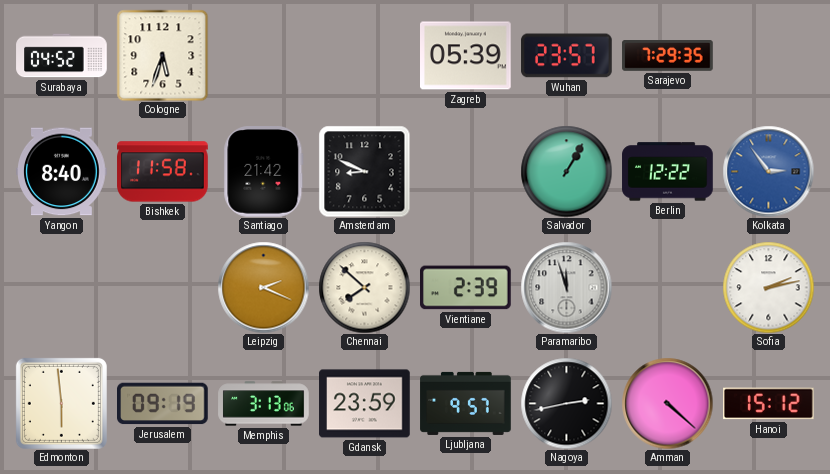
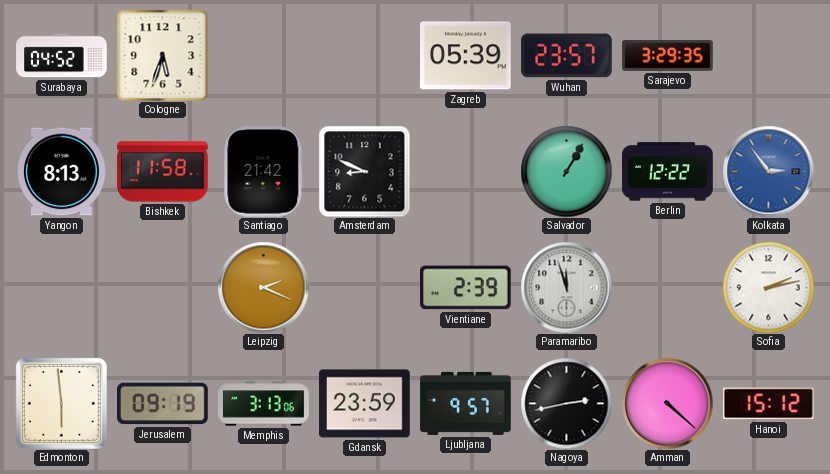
Sarajevo: 7:29 -> 3:29
Yangon: 8:40 -> 8:13
Chennai: 7:52 -> none
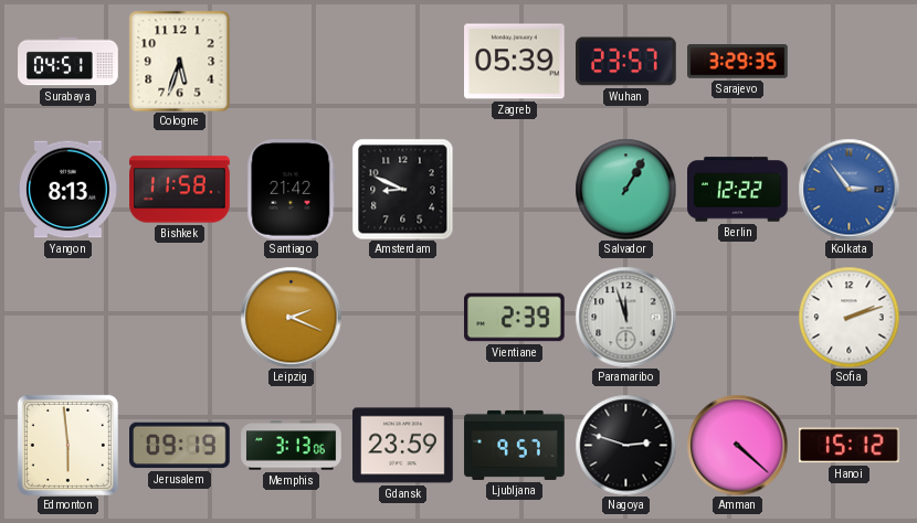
Surabaya: 04:52 -> 04:51
Sofia: 2:13 -> 2:12
Nagoya: 2:43 -> 2:48
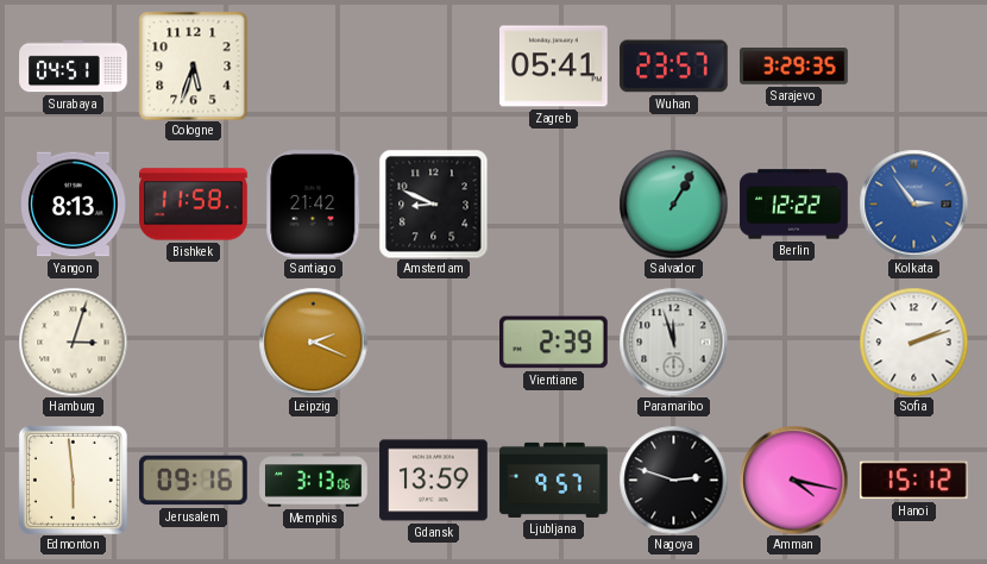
Zagreb: 05:39 -> 05:41
Hamburg: none -> 3:03
Jerusalem: 09:19 -> 09:16
Gdansk: 23:59 -> 13:59
Amman: 4:22 -> 4:17
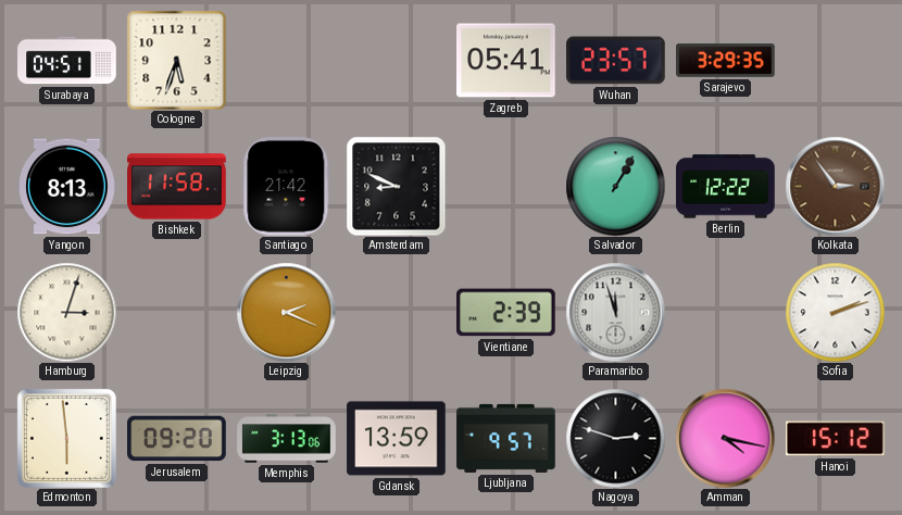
Kolkata dial: blue -> brown
Jerusalem: 09:16 -> 09:20
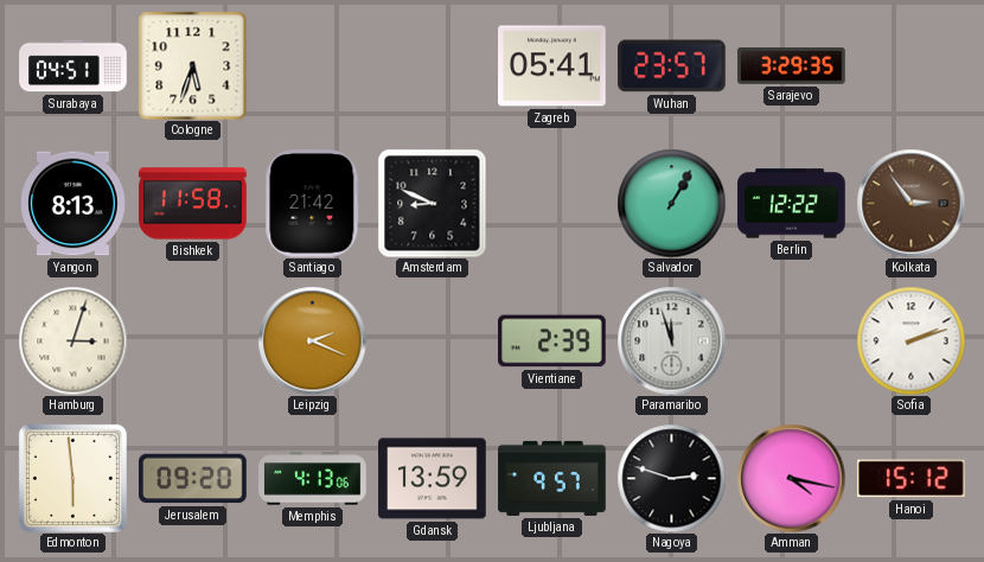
Memphis: 3:13 -> 4:13
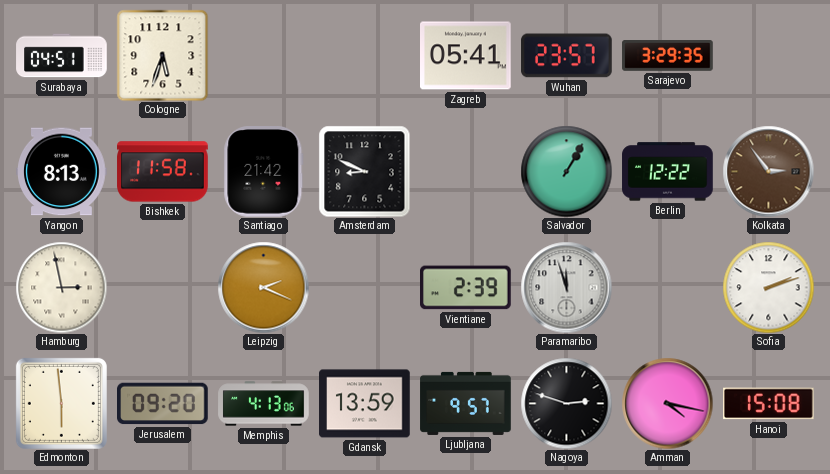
Hamburg: 3:03 -> 2:58
Hanoi: 15:12 -> 15:08
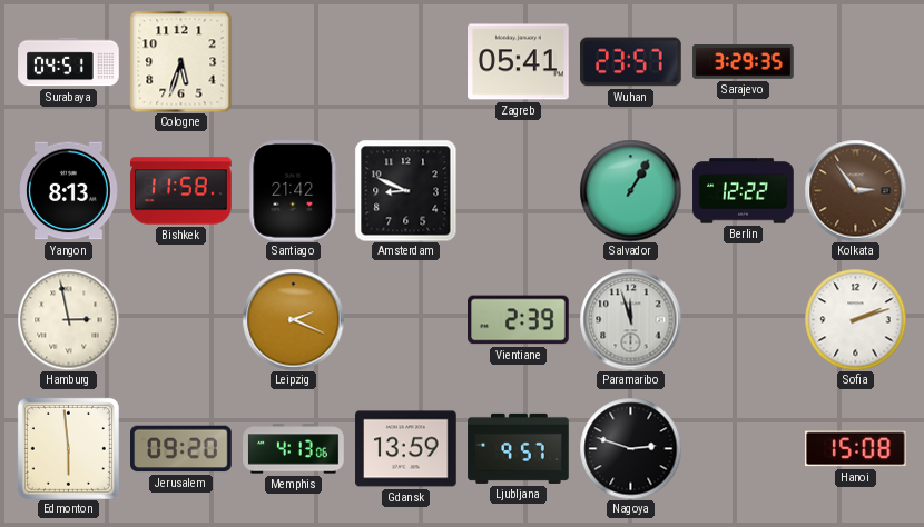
Amman: 4:17 -> none
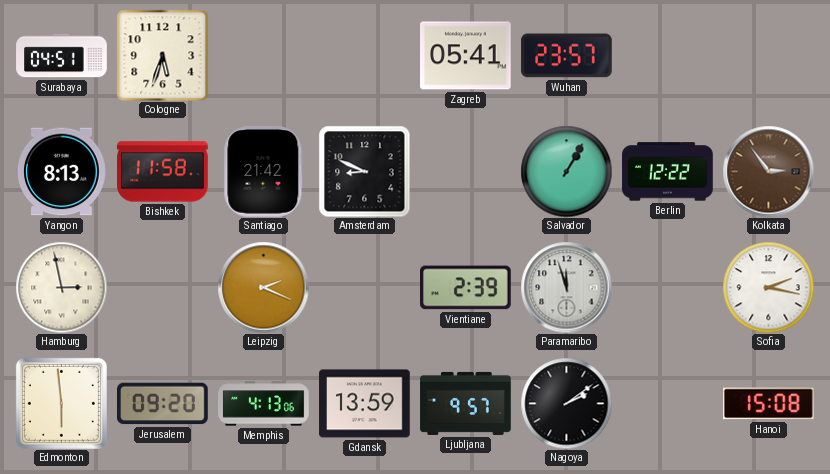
Sarajevo: 3:29 -> none
Sofia: 2:12 -> 2:17
Nagoya: 2:48 -> 2:09
